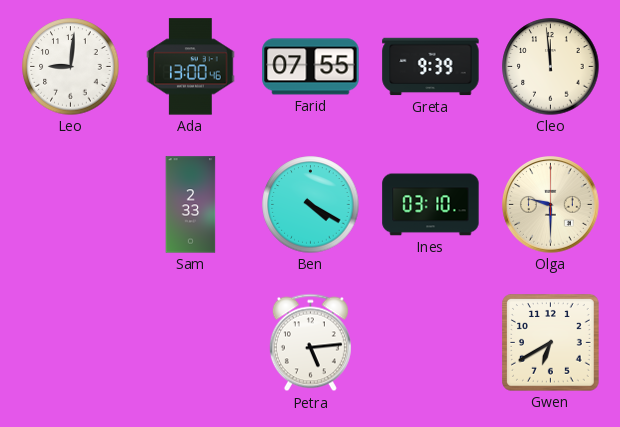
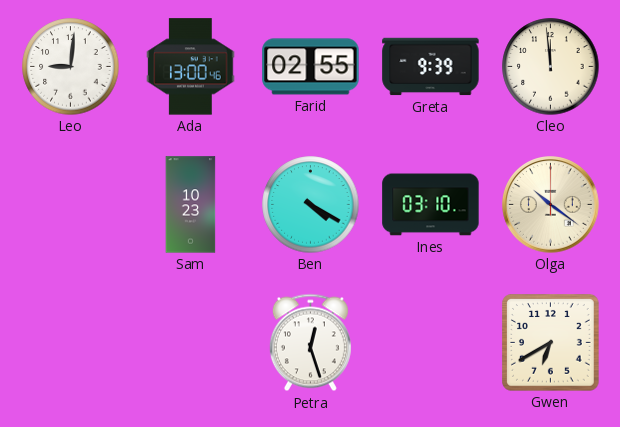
Farid: 07:55 -> 02:55
Sam: 2:33 -> 10:23
Olga: 9:30 -> 10:21
Petra: 5:14 -> 12:27
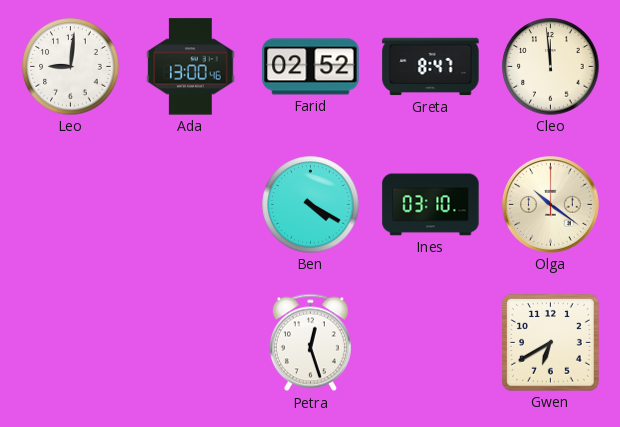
Farid: 02:55 -> 02:52
Greta: 9:39 -> 8:47
Sam: 10:23 -> none
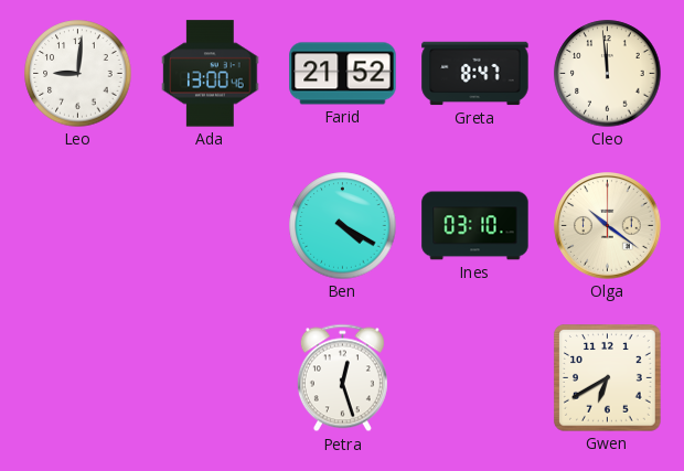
Farid: 02:52 -> 21:52
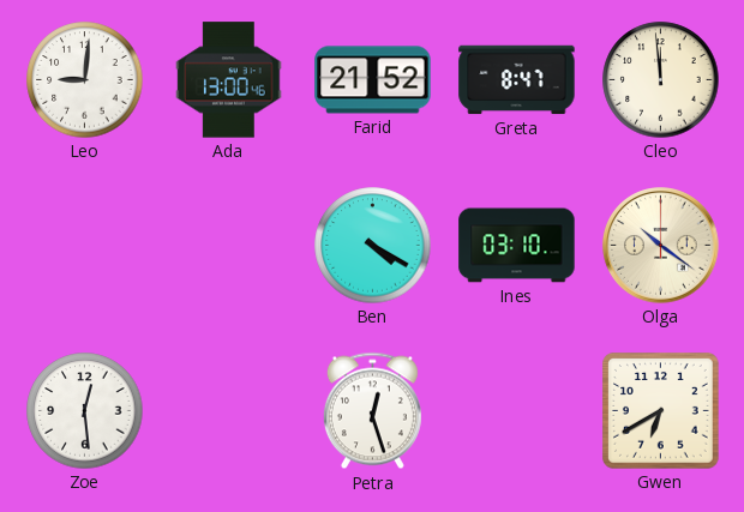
Zoe: none -> 12:29
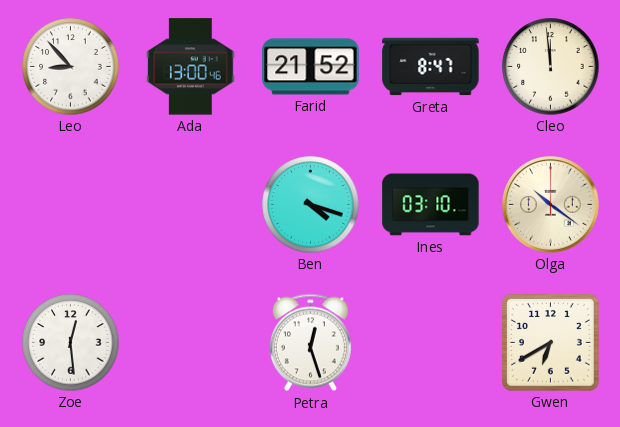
Leo: 9:01 -> 8:53
Ben: 4:20 -> 4:18
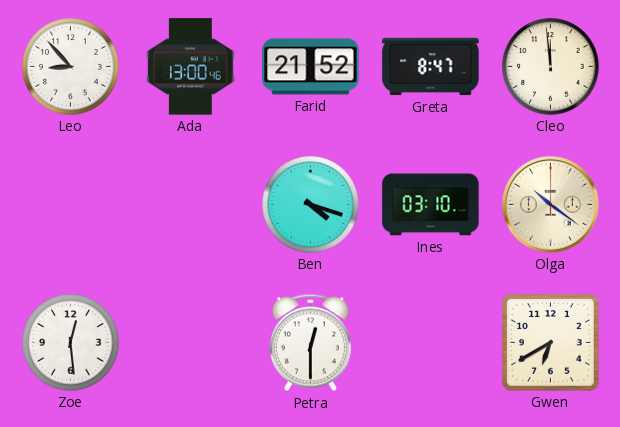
Petra: 12:27 -> 12:30
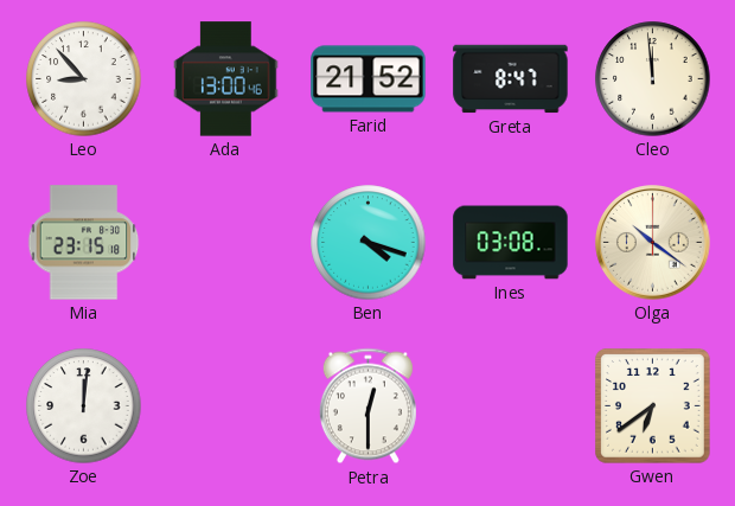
Mia: none -> 23:15
Ines: 03:10 -> 03:08
Zoe: 12:29 -> 12:01
Gwen: 6:40 -> 6:39
